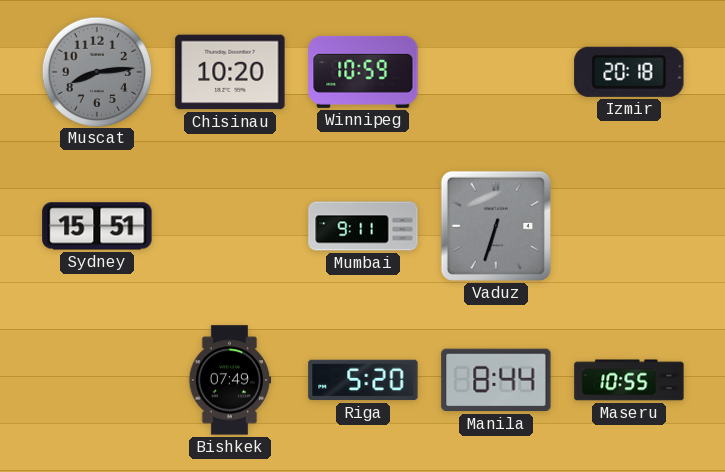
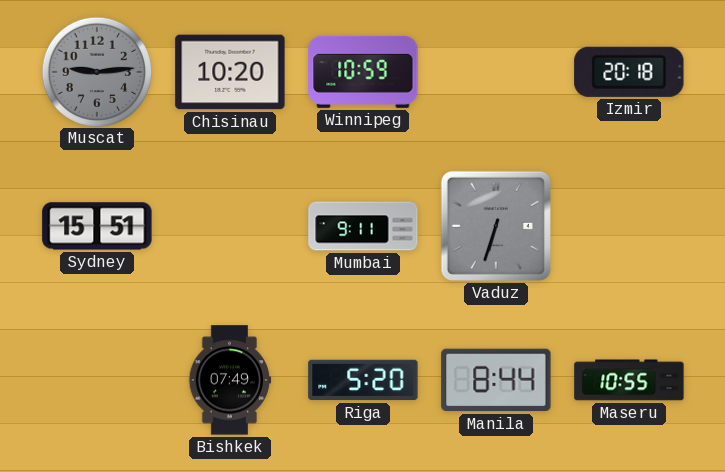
Muscat: 8:14 -> 9:14
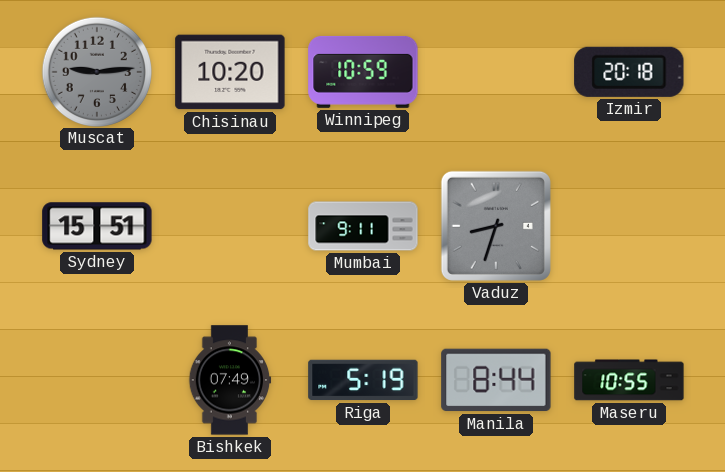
Vaduz: 6:33 -> 8:33
Riga: 5:20 -> 5:19
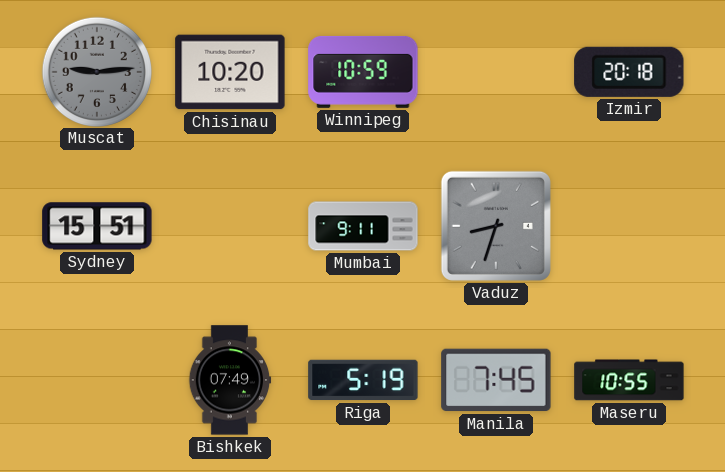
Manila: 8:44 -> 7:45
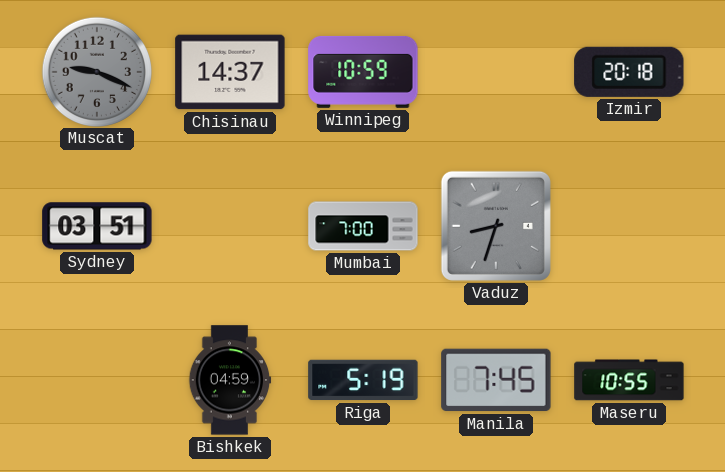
Muscat: 9:14 -> 9:19
Chisinau: 10:20 -> 14:37
Sydney: 15:51 -> 03:51
Mumbai: 9:11 -> 7:00
Bishkek: 07:49 -> 04:59
